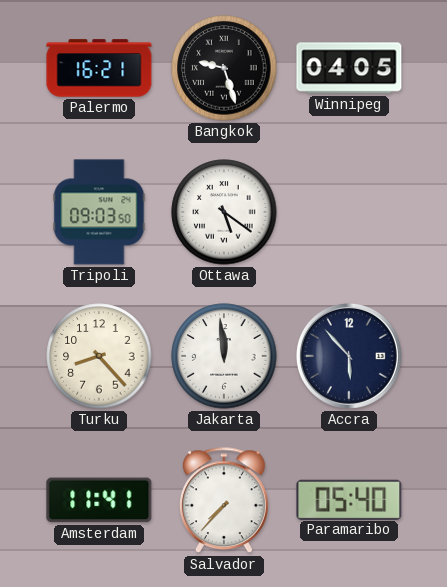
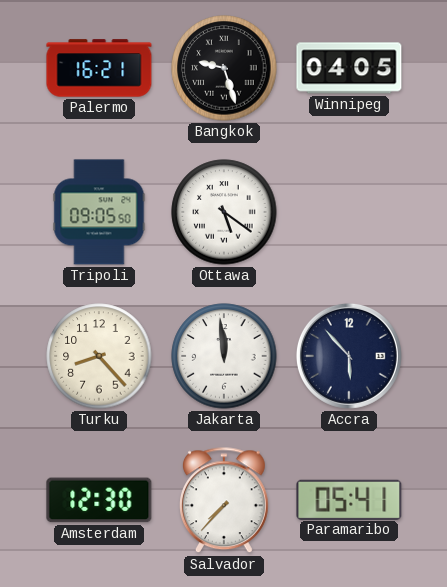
Tripoli: 09:03 -> 09:05
Amsterdam: 11:41 -> 12:30
Paramaribo: 05:40 -> 05:41
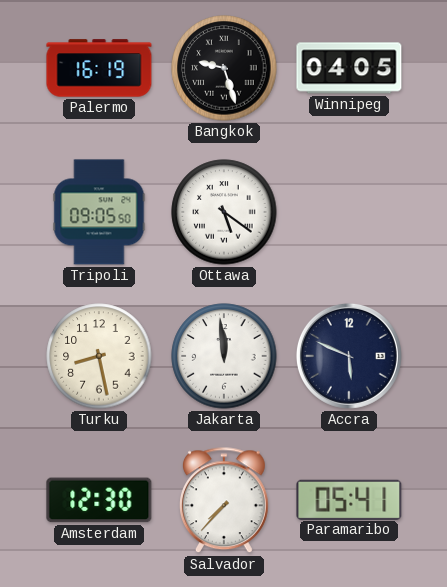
Palermo: 16:21 -> 16:19
Turku: 8:23 -> 8:28
Accra: 5:53 -> 5:49
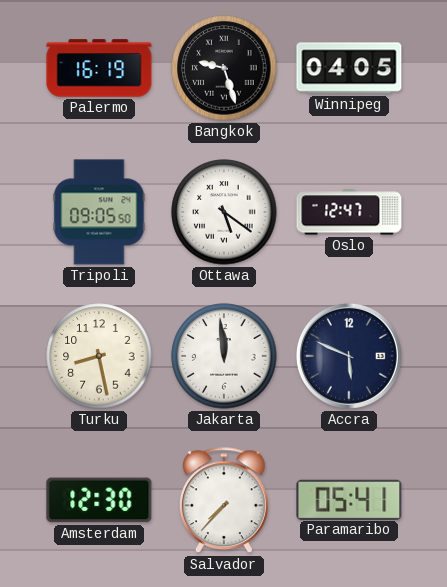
Oslo: none -> 12:47
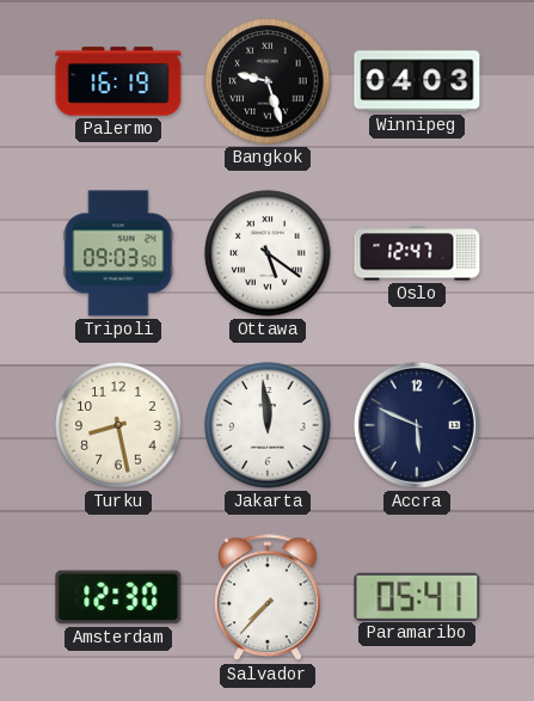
Winnipeg: 04:05 -> 04:03
Tripoli: 09:05 -> 09:03
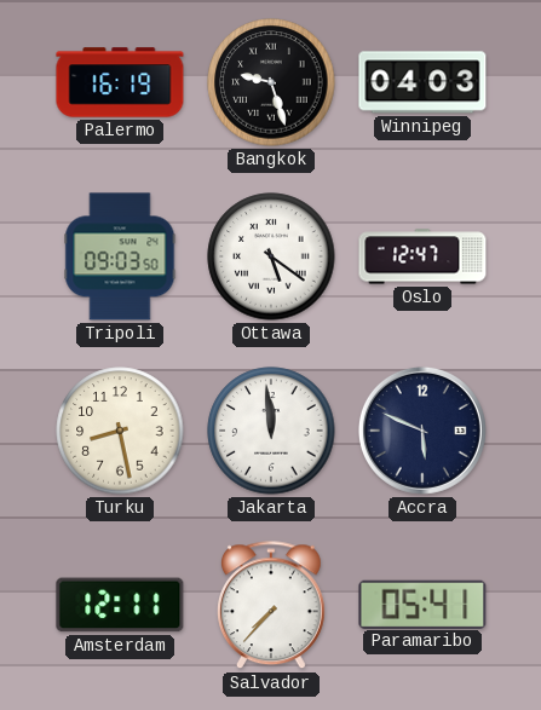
Amsterdam: 12:30 -> 12:11
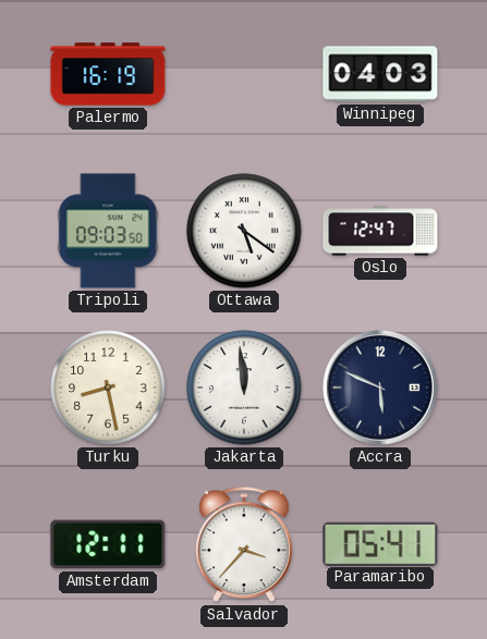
Bangkok: 9:27 -> none
Salvador: 7:37 -> 3:37
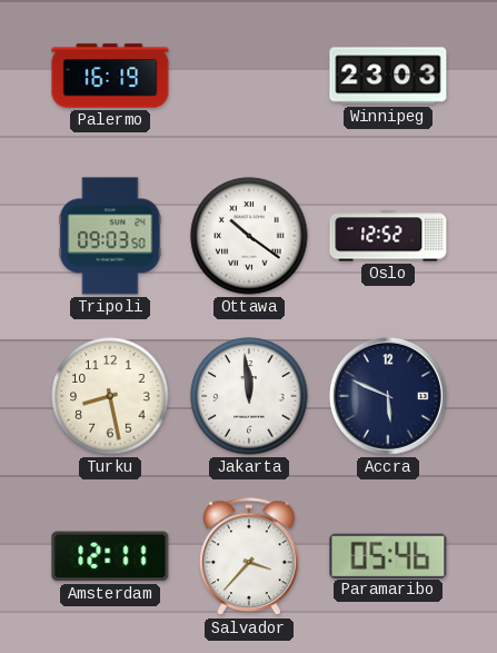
Winnipeg: 04:03 -> 23:03
Ottawa: 5:21 -> 10:21
Oslo: 12:47 -> 12:52
Paramaribo: 05:41 -> 05:46
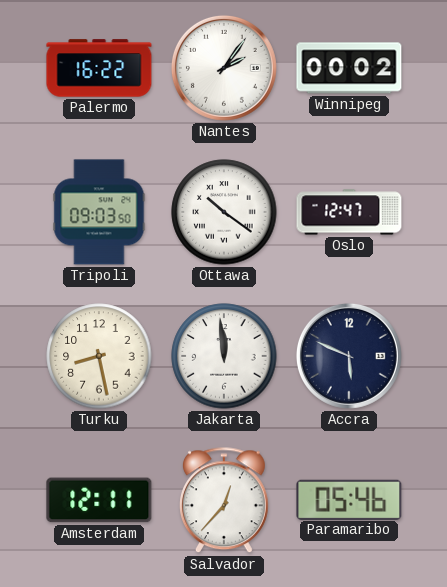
Palermo: 16:19 -> 16:22
Nantes: none -> 2:06
Winnipeg: 23:03 -> 00:02
Oslo: 12:52 -> 12:47
Salvador: 3:37 -> 12:37
